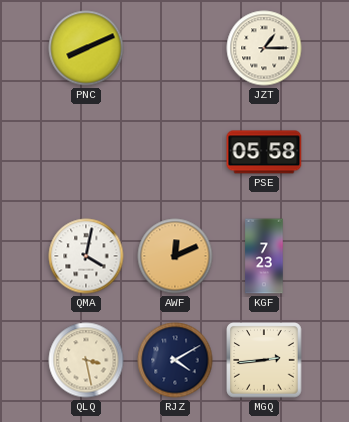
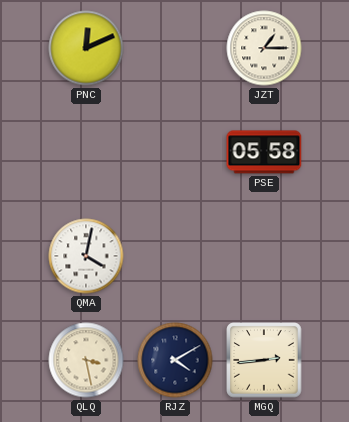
PNC: 8:11 -> 12:11
AWF: 12:11 -> none
KGF: 7:23 -> none
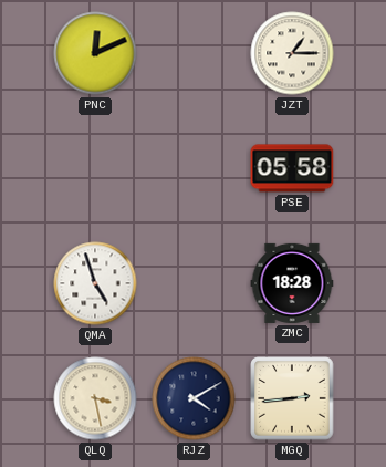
QMA: 4:02 -> 4:57
ZMC: none -> 18:28
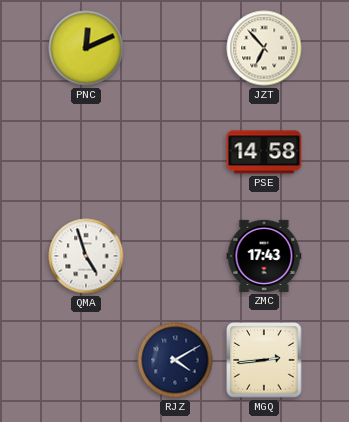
JZT: 1:15 -> 6:53
PSE: 05:58 -> 14:58
ZMC: 18:28 -> 17:43
QLQ: 3:28 -> none
